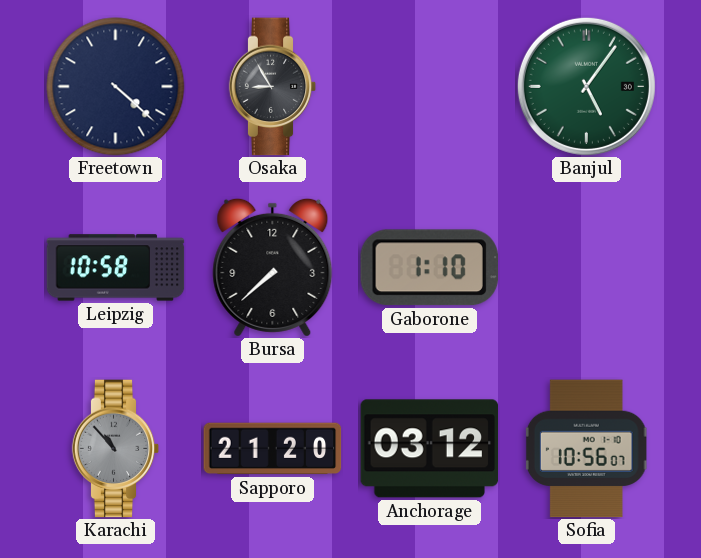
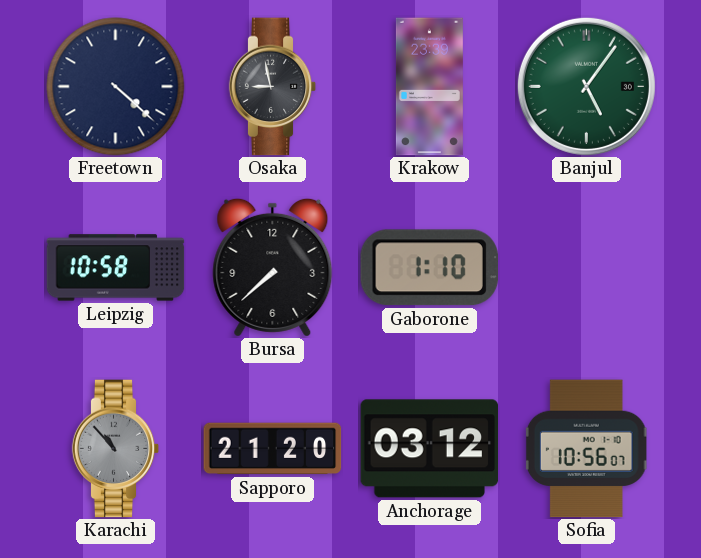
Osaka: 8:55 -> 8:58
Krakow: none -> 23:39
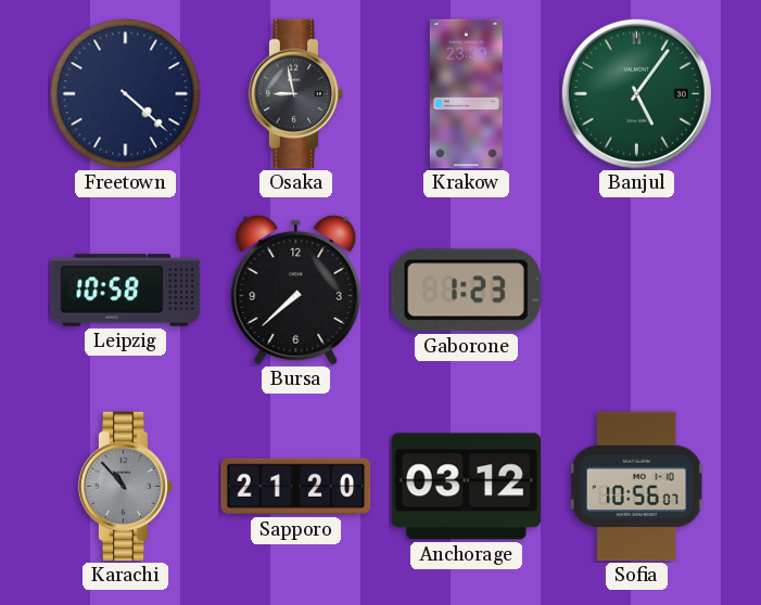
Gaborone: 1:10 -> 1:23
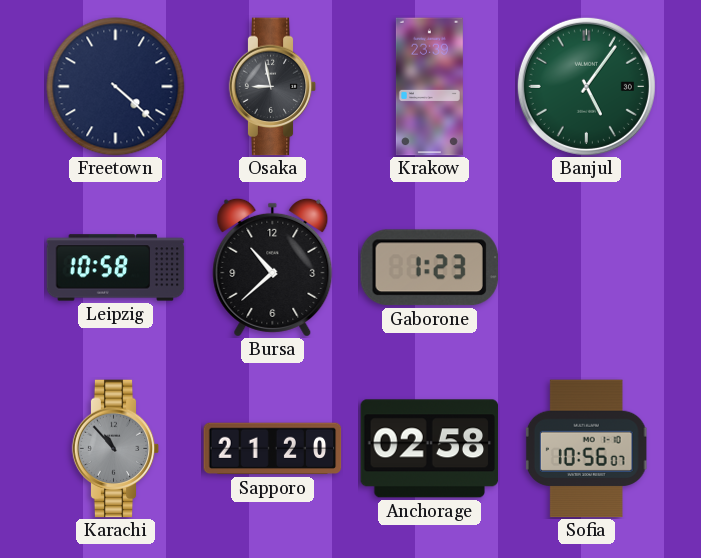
Bursa: 7:38 -> 10:38
Anchorage: 03:12 -> 02:58
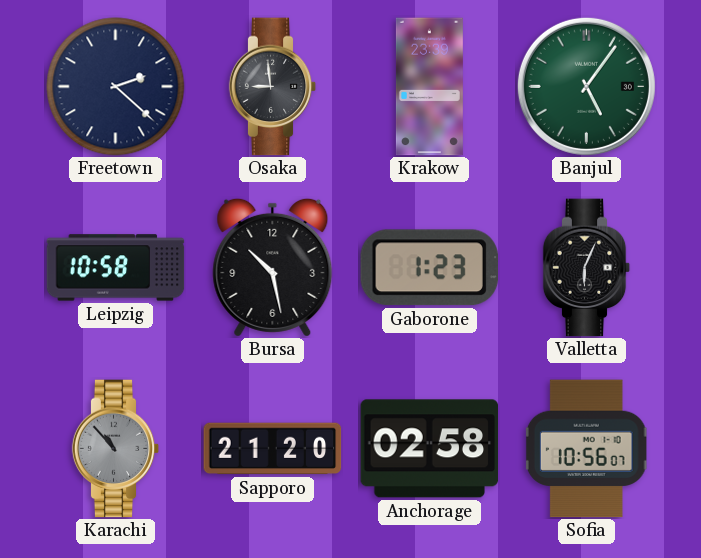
Freetown: 4:22 -> 2:22
Osaka: 8:58 -> 8:59
Bursa: 10:38 -> 10:28
Valletta: none -> 6:04
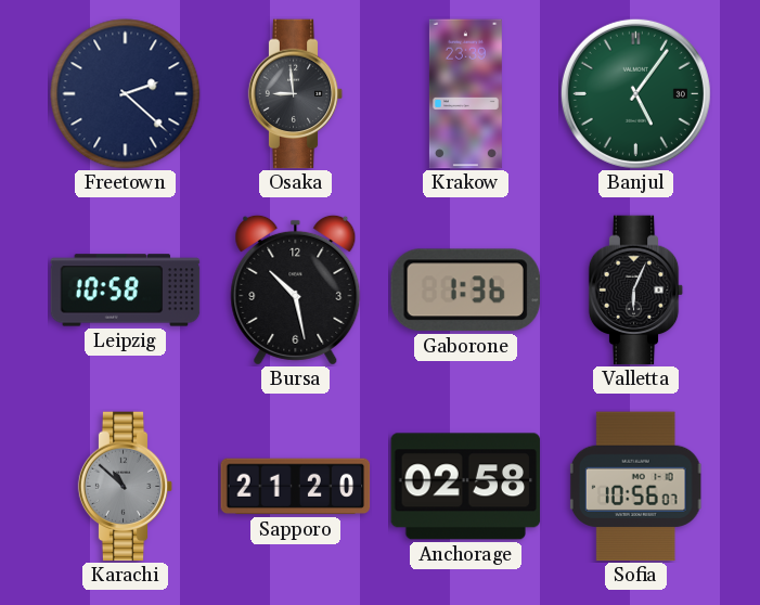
Gaborone: 1:23 -> 1:36
Karachi: 10:53 -> 10:52
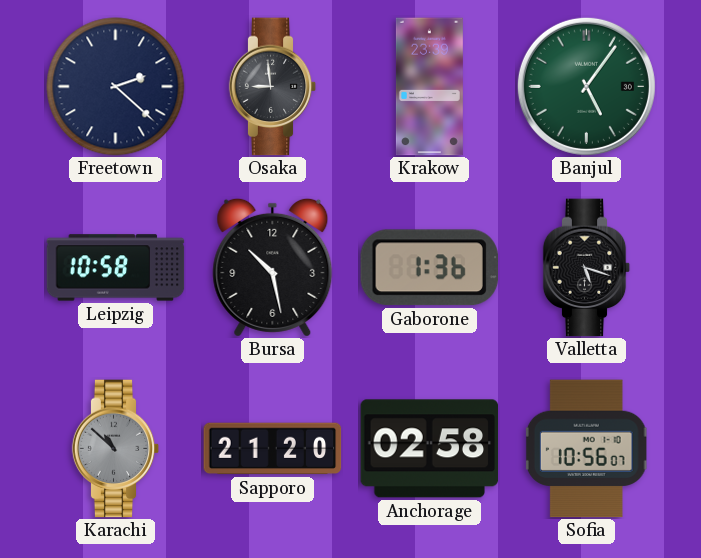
Valletta: 6:04 -> 5:18
